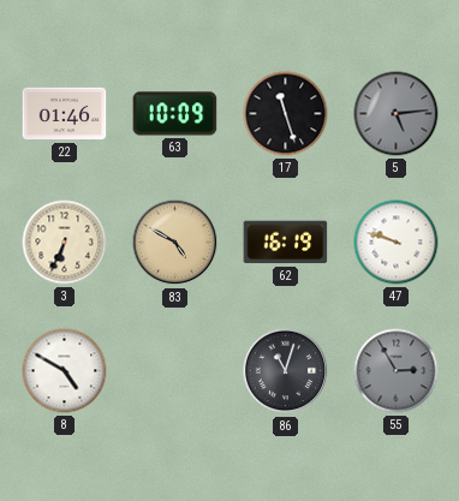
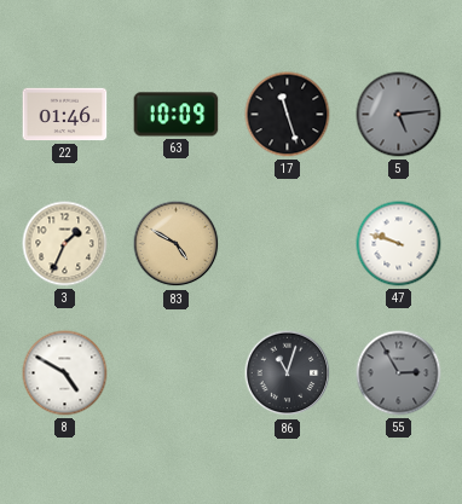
3: 6:34 -> 1:34
62: 16:19 -> none
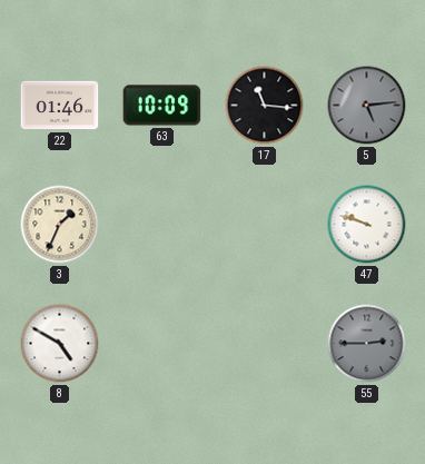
17: 11:27 -> 11:16
83: 4:50 -> none
86: 11:03 -> none
55: 2:55 -> 2:45
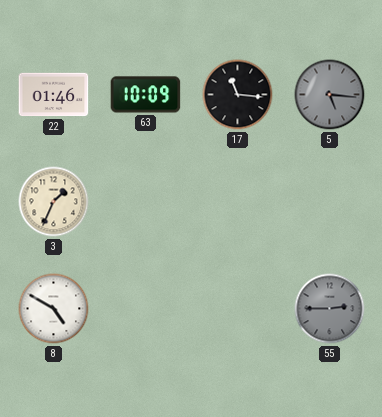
5: 5:14 -> 5:16
47: 9:48 -> none
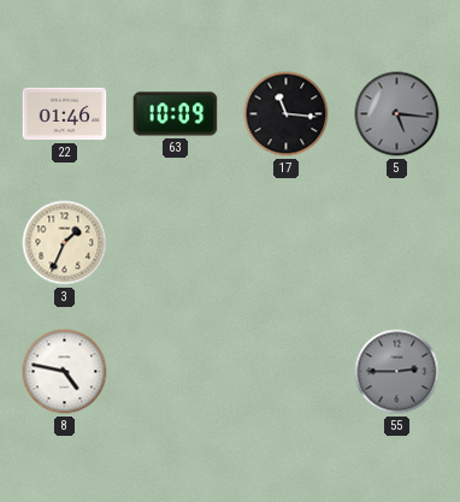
8: 4:50 -> 4:47
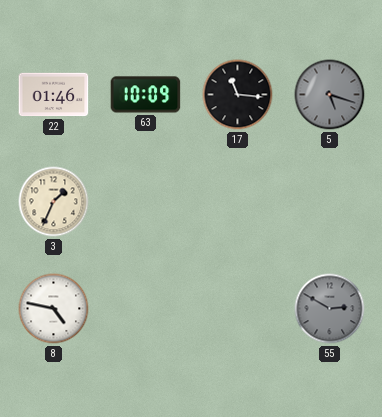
5: 5:16 -> 5:18
55: 2:45 -> 2:50
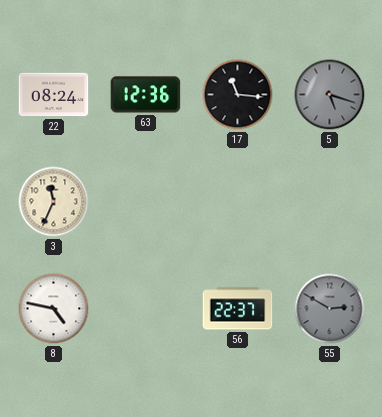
22: 01:46 -> 08:24
63: 10:09 -> 12:36
3: 1:34 -> 11:34
56: none -> 22:37
